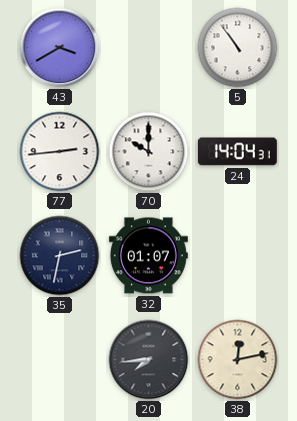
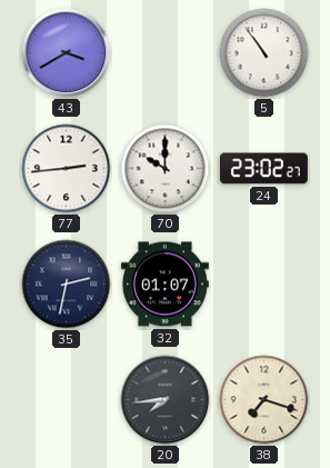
24: 14:04 -> 23:02
38: 12:13 -> 7:18
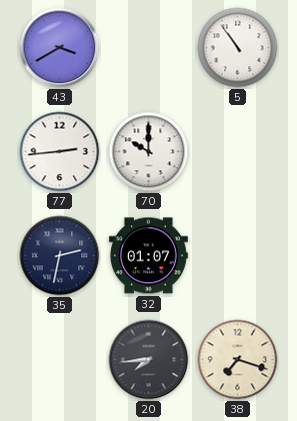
24: 23:02 -> none
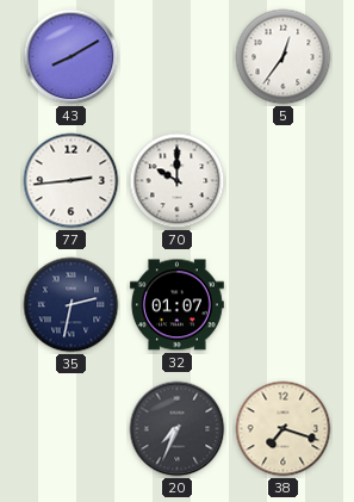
43: 3:40 -> 8:10
5: 10:54 -> 12:36
20: 7:44 -> 7:34
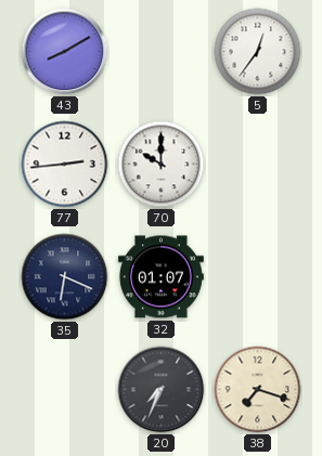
35: 2:32 -> 6:19
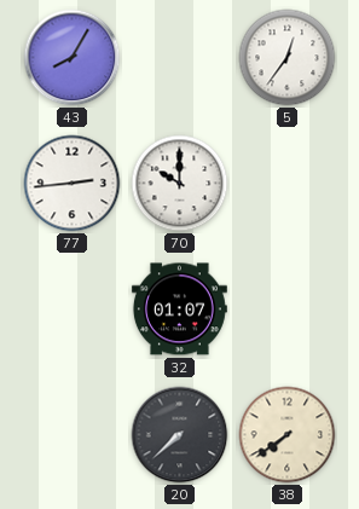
43: 8:10 -> 8:05
35: 6:19 -> none
20: 7:34 -> 7:38
38: 7:18 -> 7:39
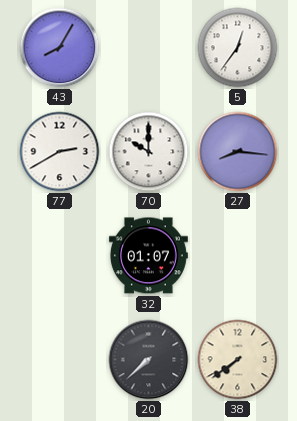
77: 2:44 -> 2:40
27: none -> 8:16
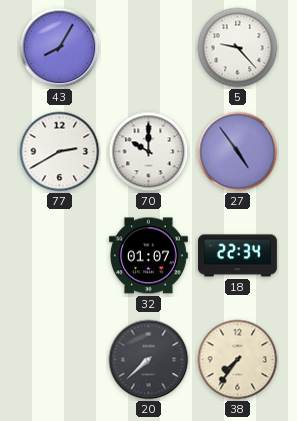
5: 12:36 -> 9:23
27: 8:16 -> 4:54
18: none -> 22:34
38: 7:39 -> 7:36
